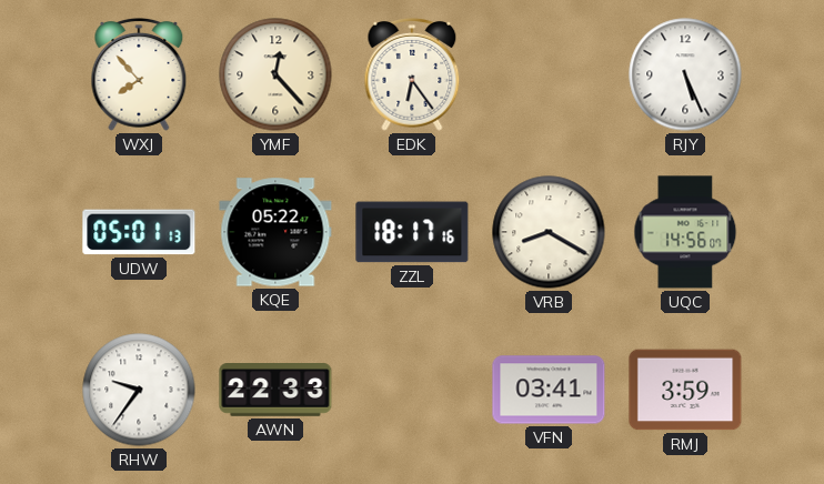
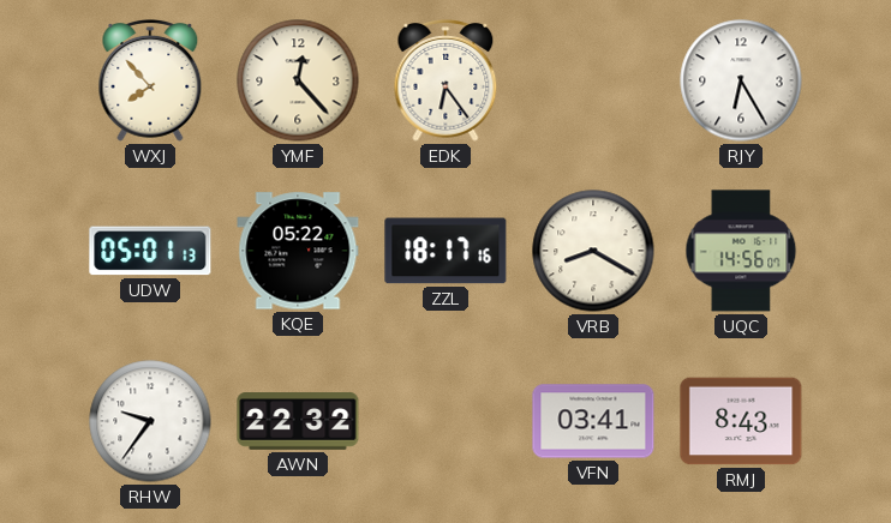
RJY: 5:26 -> 6:25
AWN: 22:33 -> 22:32
RMJ: 3:59 -> 8:43
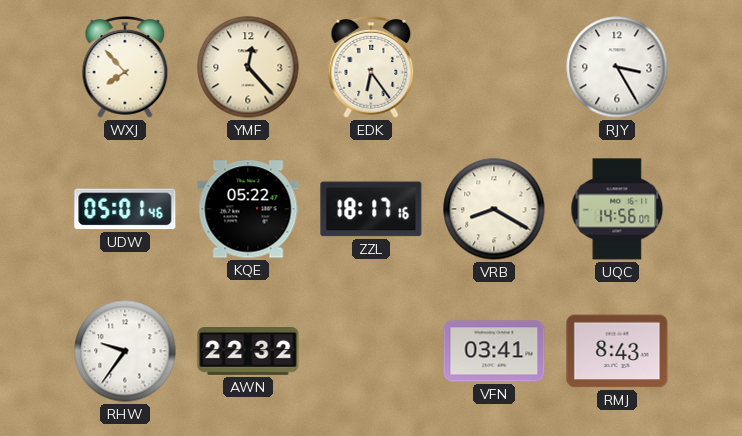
RJY: 6:25 -> 3:25
UDW: 05:01:13 -> 05:01:46
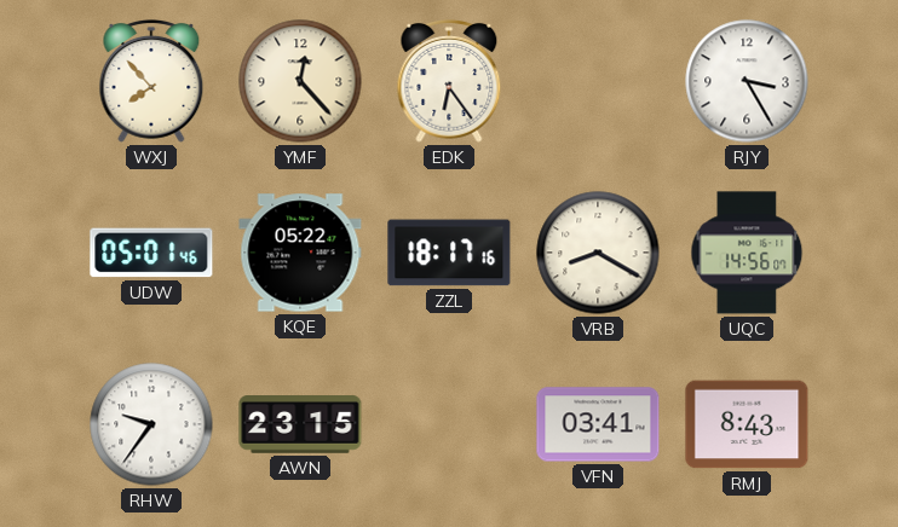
AWN: 22:32 -> 23:15
